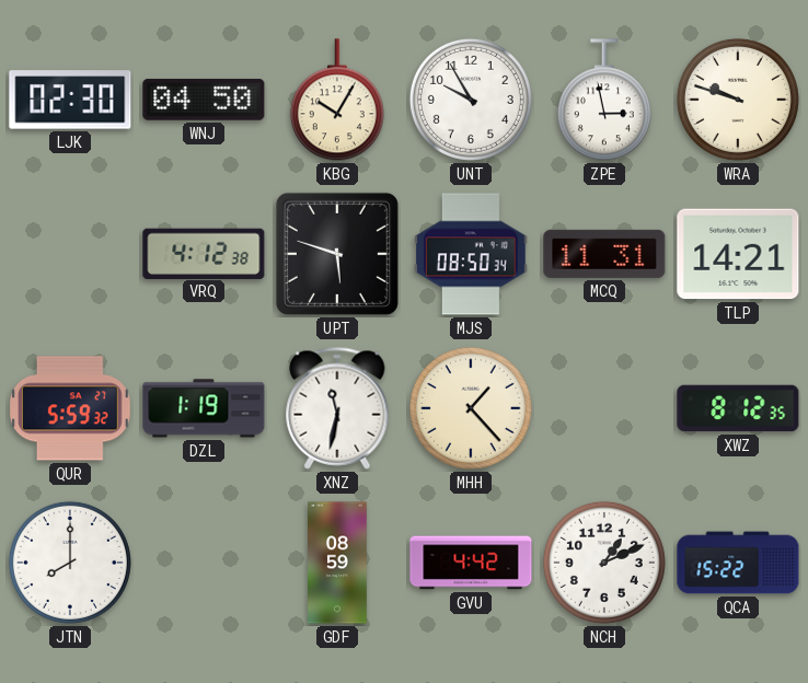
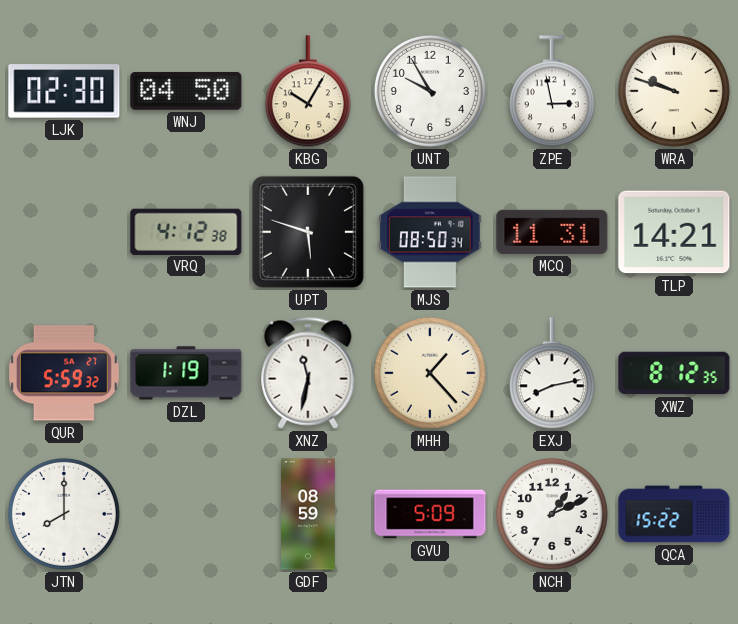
EXJ: none -> 8:13
GVU: 4:42 -> 5:09
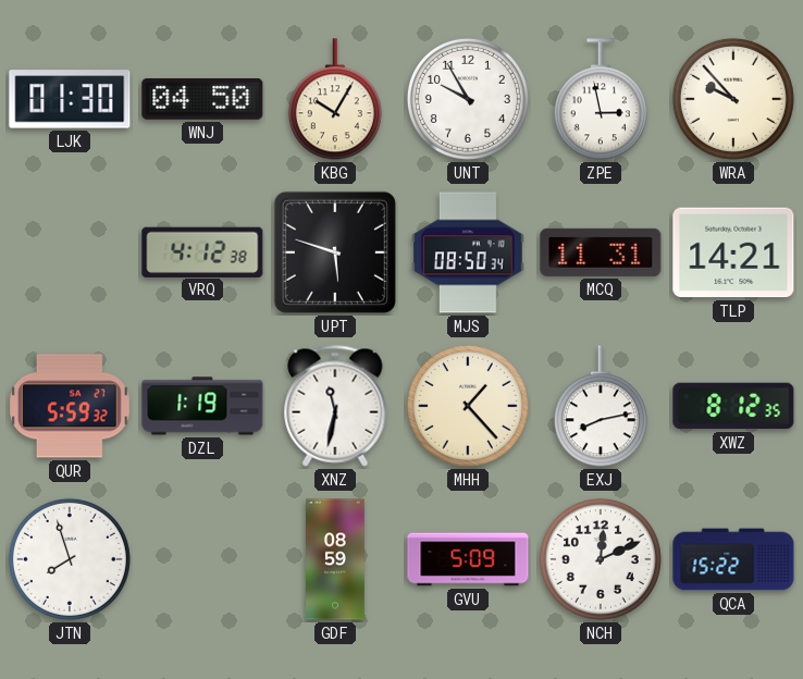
LJK: 02:30 -> 01:30
WRA: 9:48 -> 9:53
JTN: 8:00 -> 7:57
NCH: 1:11 -> 12:11
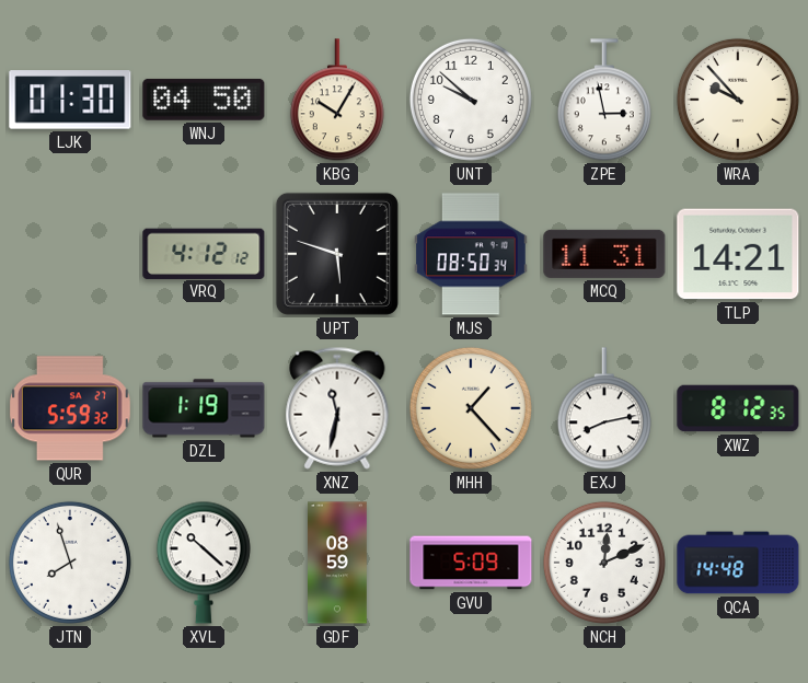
UNT: 9:55 -> 9:52
VRQ: 4:12:38 -> 4:12:12
XVL: none -> 10:22
QCA: 15:22 -> 14:48
